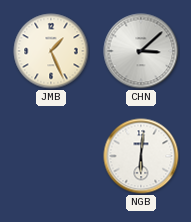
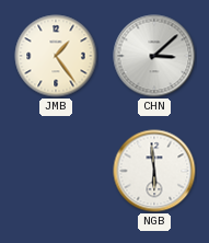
JMB: 1:26 -> 1:24
NGB: 6:01 -> 5:59
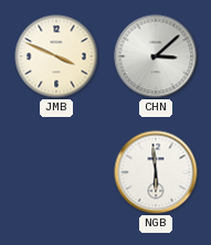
JMB: 1:24 -> 3:49
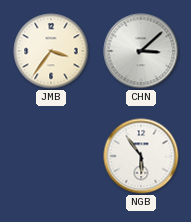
JMB: 3:49 -> 3:36
NGB: 5:59 -> 5:54
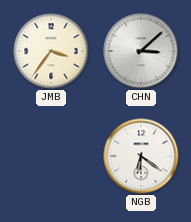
NGB: 5:54 -> 6:21
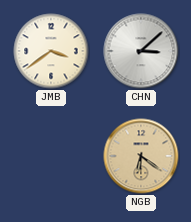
JMB: 3:36 -> 3:39
NGB dial: white -> champagne
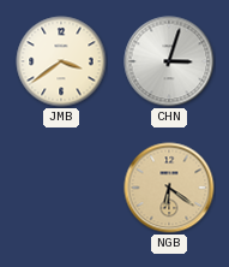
CHN: 3:08 -> 3:03
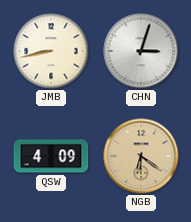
JMB: 3:39 -> 8:43
QSW: none -> 4:09
